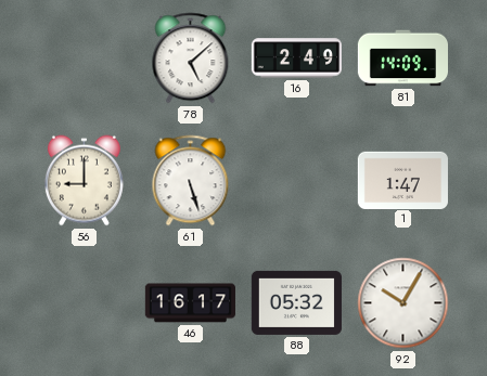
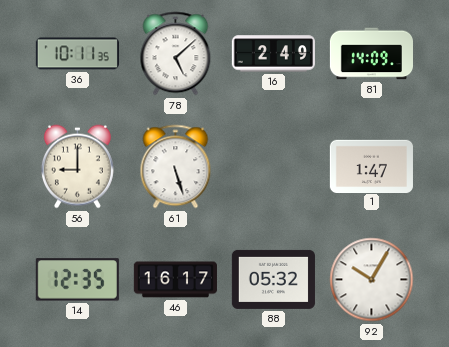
36: none -> 10:11
14: none -> 12:35
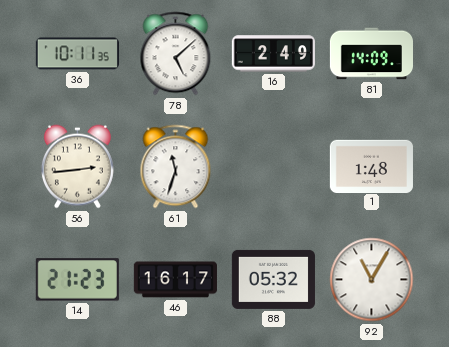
56: 9:00 -> 2:44
61: 5:27 -> 11:33
1: 1:47 -> 1:48
14: 12:35 -> 21:23
92: 10:05 -> 11:05
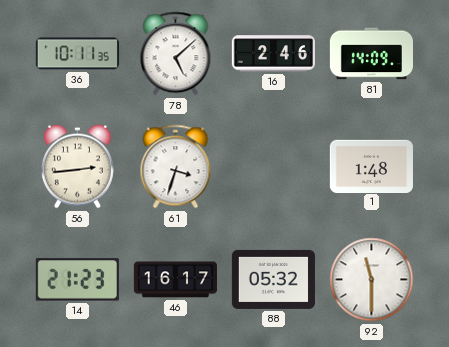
16: 2:49 -> 2:46
61: 11:33 -> 3:33
92: 11:05 -> 11:30
